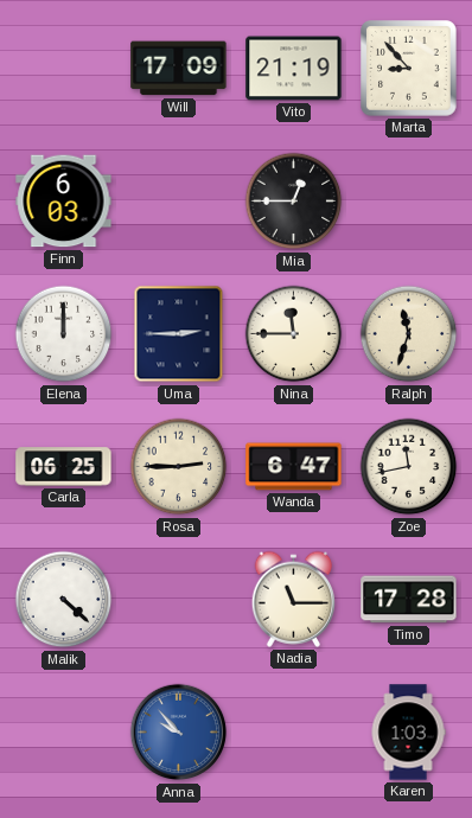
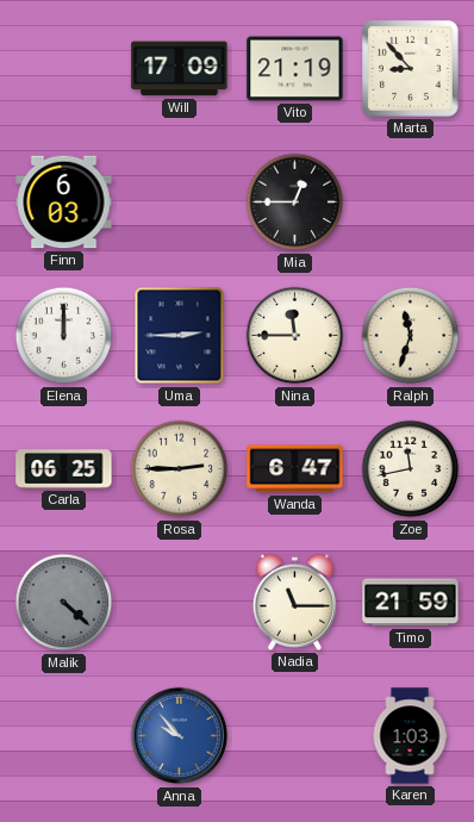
Malik dial: white -> grey
Timo: 17:28 -> 21:59
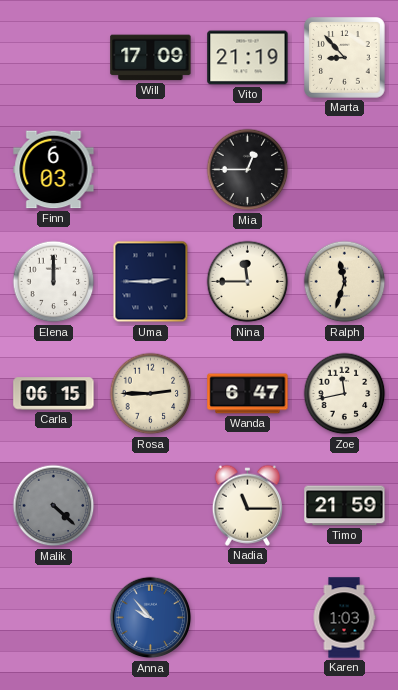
Carla: 06:25 -> 06:15
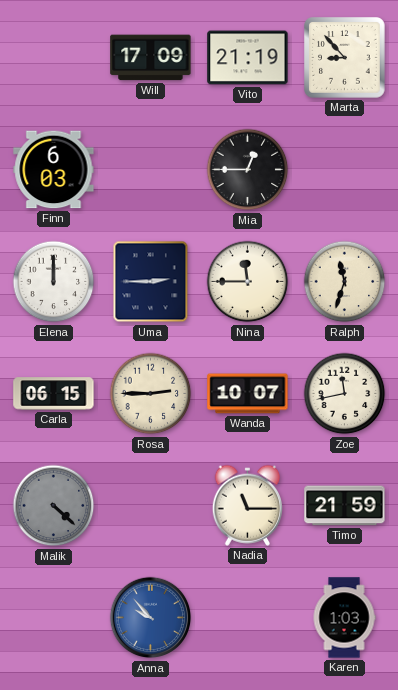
Wanda: 6:47 -> 10:07
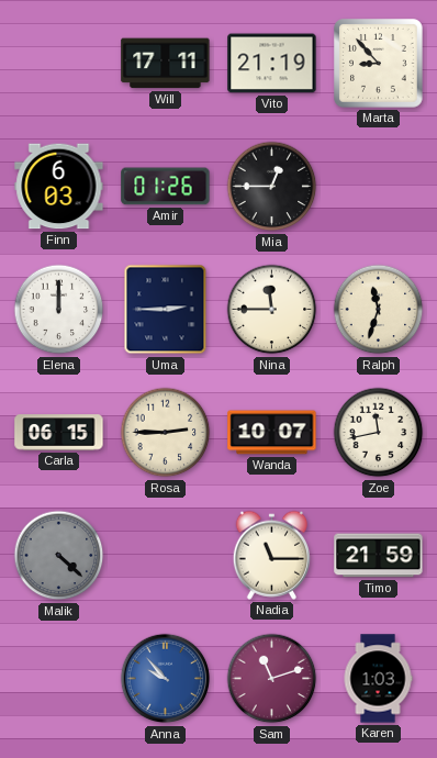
Will: 17:09 -> 17:11
Amir: none -> 01:26
Sam: none -> 11:12
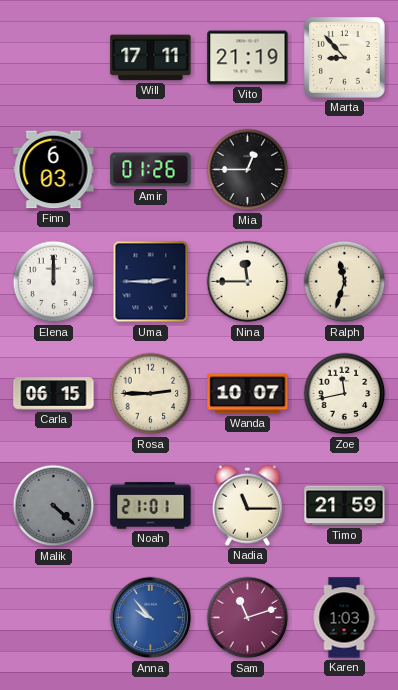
Noah: none -> 21:01
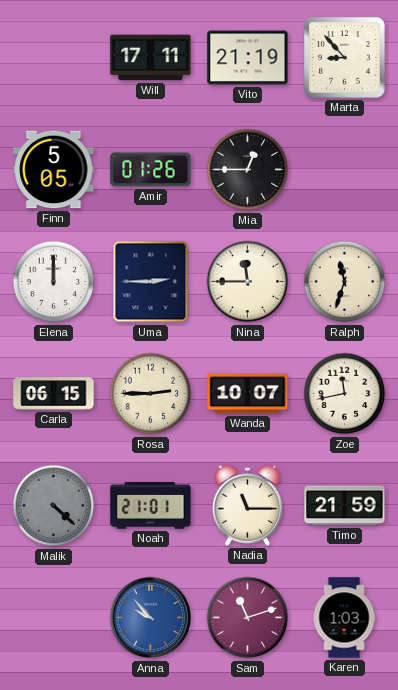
Finn: 6:03 -> 5:05
